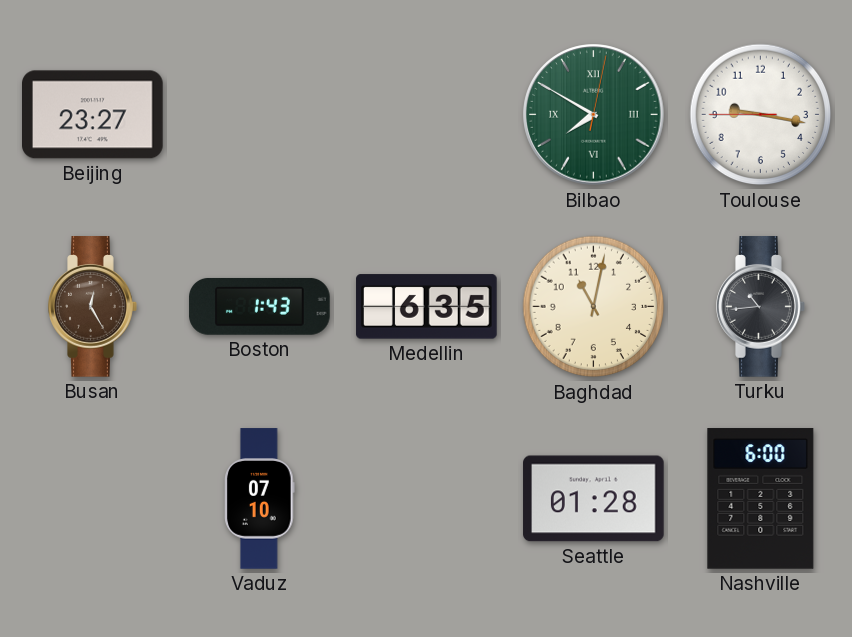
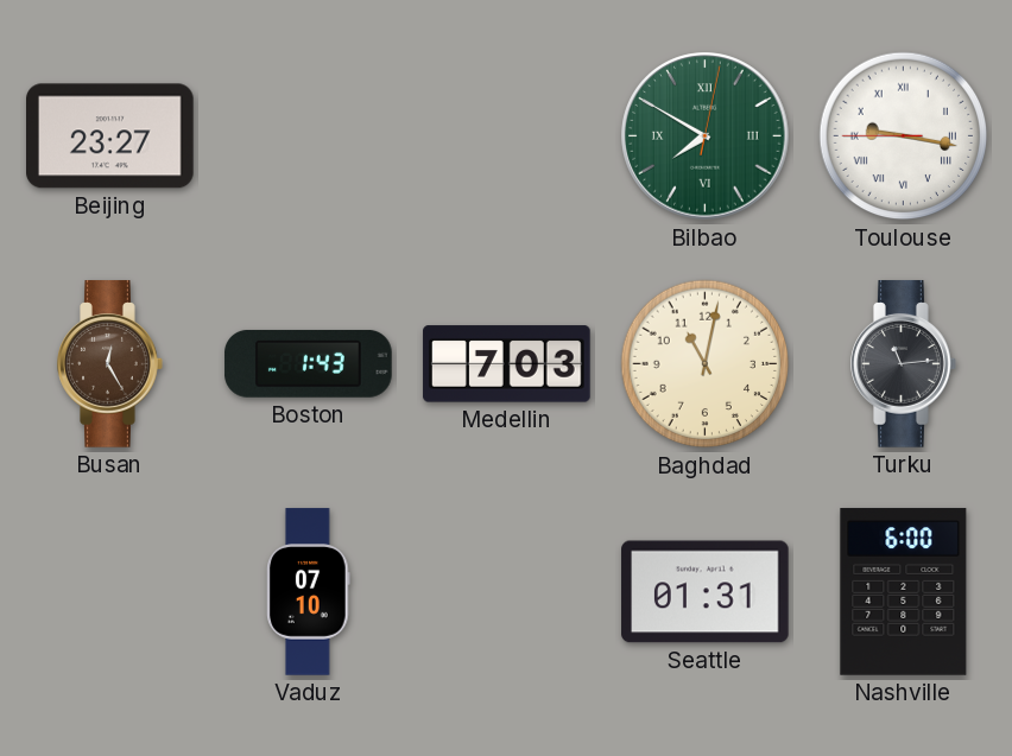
Toulouse numerals: Arabic -> Roman
Medellin: 6:35 -> 7:03
Turku: 10:44 -> 11:14
Seattle: 01:28 -> 01:31
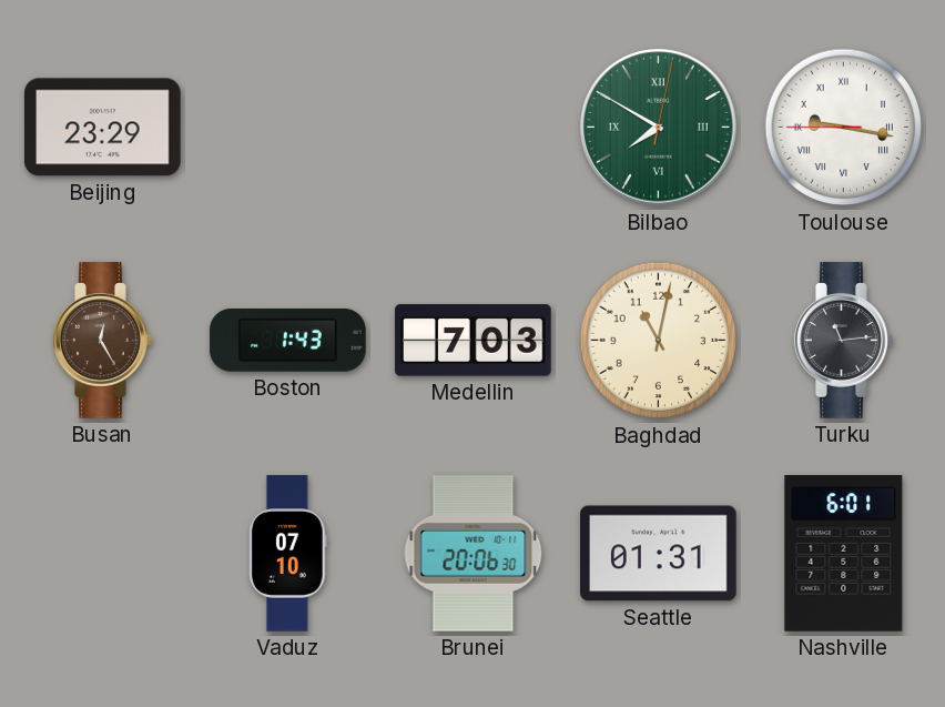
Beijing: 23:27 -> 23:29
Brunei: none -> 20:06
Nashville: 6:00 -> 6:01
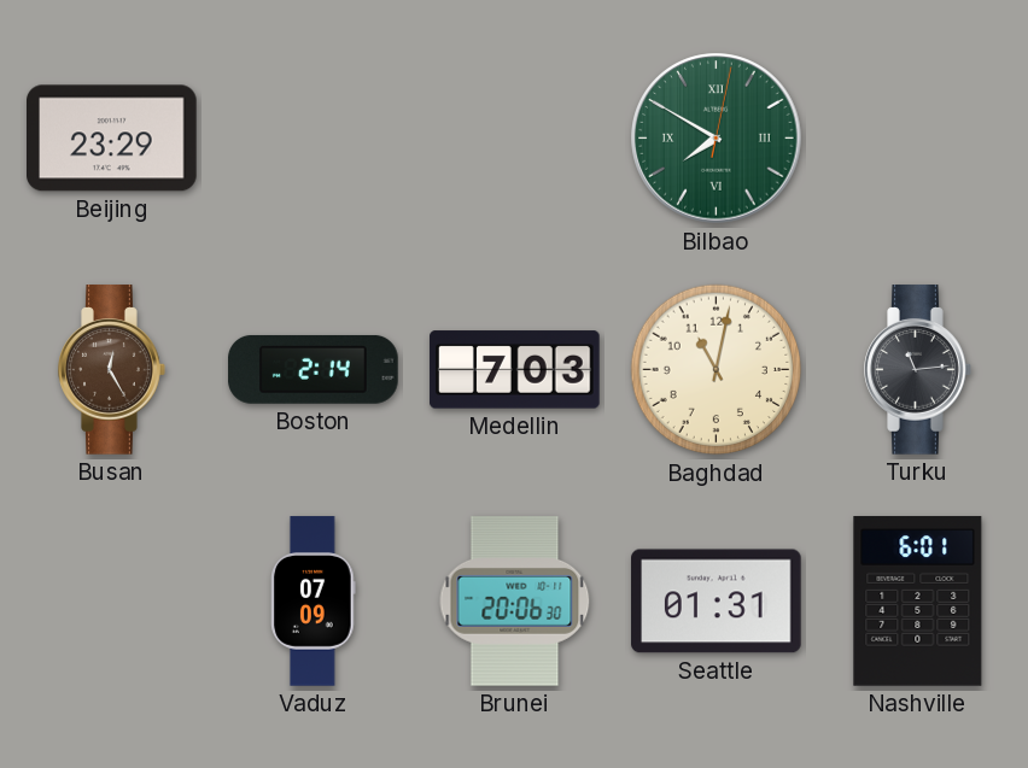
Toulouse: 9:16 -> none
Boston: 1:43 -> 2:14
Vaduz: 07:10 -> 07:09
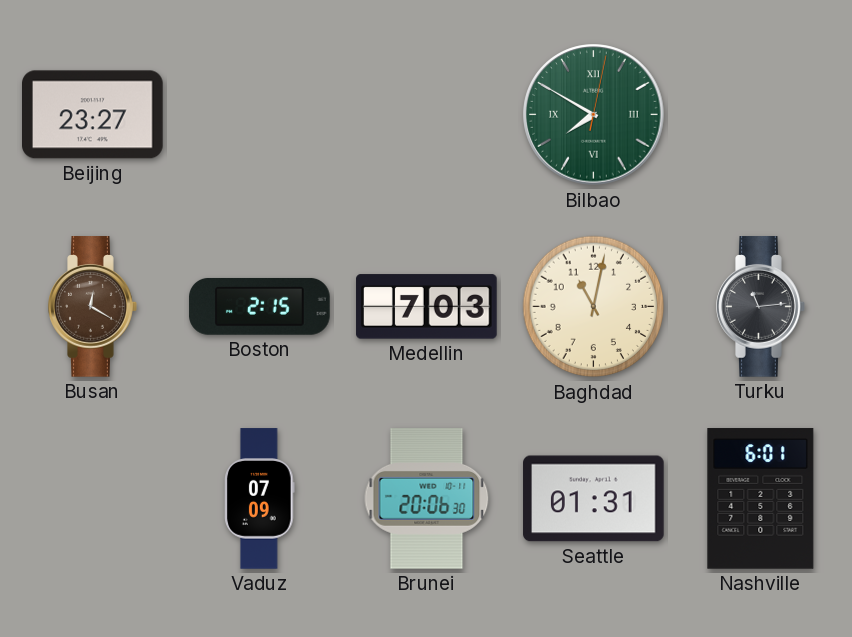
Beijing: 23:29 -> 23:27
Busan: 12:25 -> 12:20
Boston: 2:14 -> 2:15
